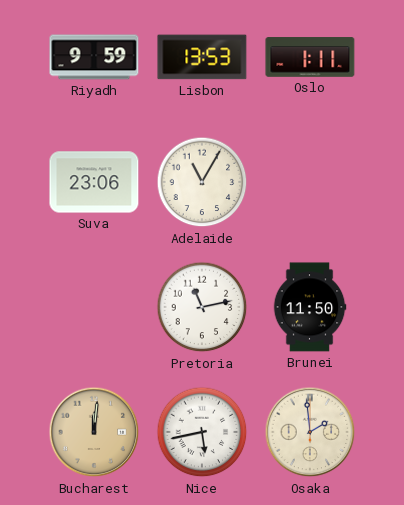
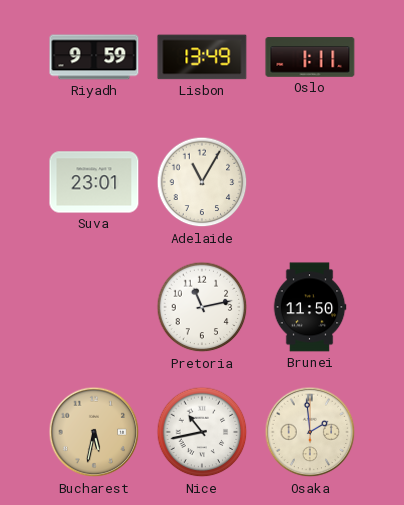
Lisbon: 13:53 -> 13:49
Suva: 23:06 -> 23:01
Bucharest: 12:01 -> 5:32
Nice: 5:43 -> 10:43
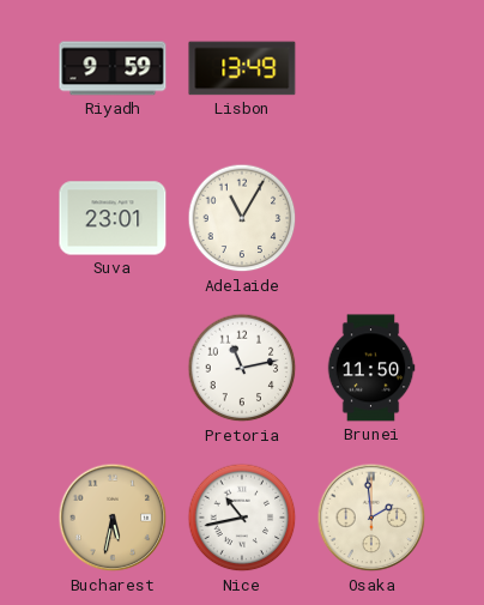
Oslo: 1:11 -> none
